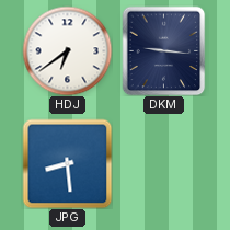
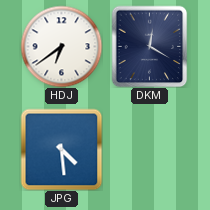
DKM: 9:16 -> 12:20
JPG: 8:29 -> 4:29
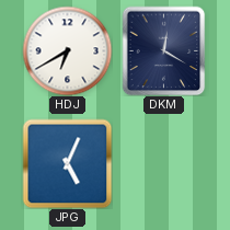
HDJ: 6:39 -> 6:40
JPG: 4:29 -> 5:04
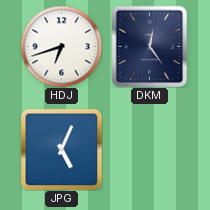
HDJ: 6:40 -> 6:42
DKM: 12:20 -> 12:24
